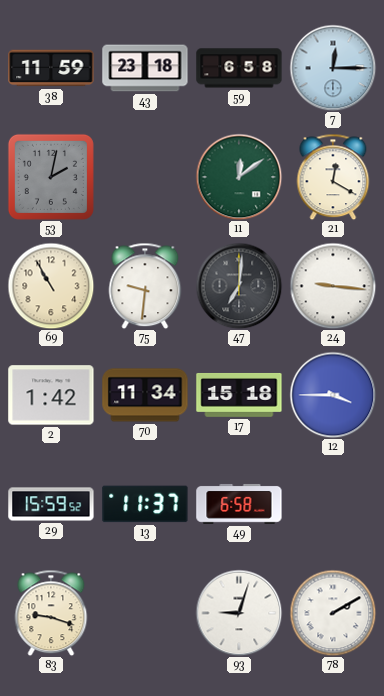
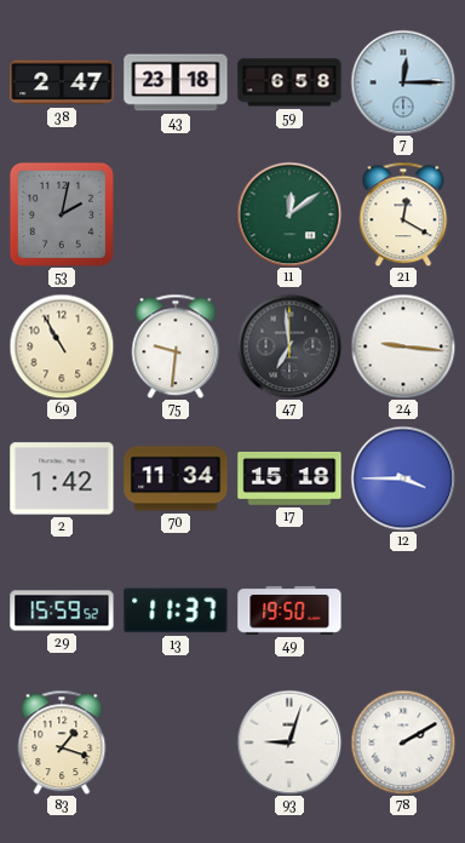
38: 11:59 -> 2:47
47: 7:01 -> 6:59
49: 6:58 -> 19:50
83: 9:18 -> 1:18
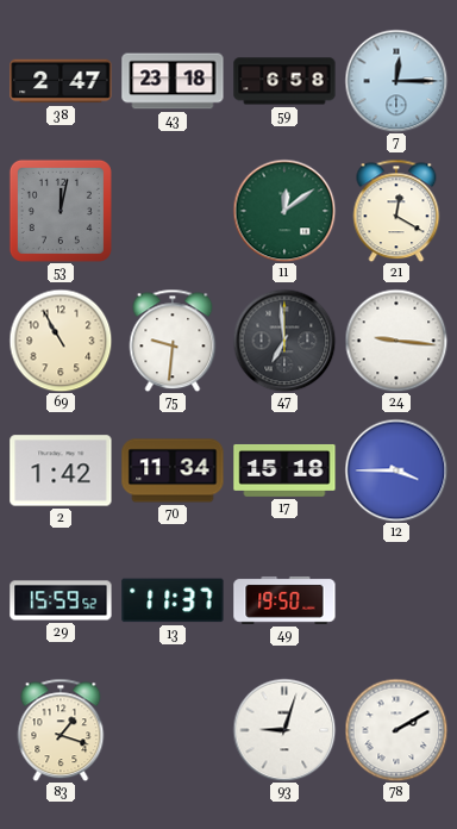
53: 2:02 -> 12:02
